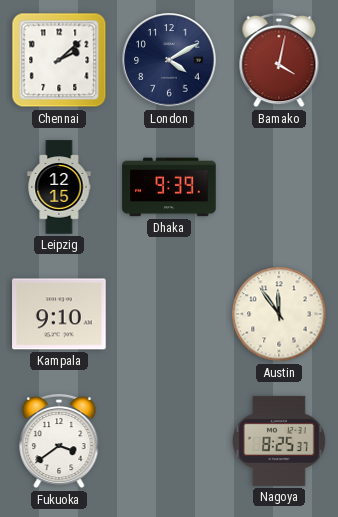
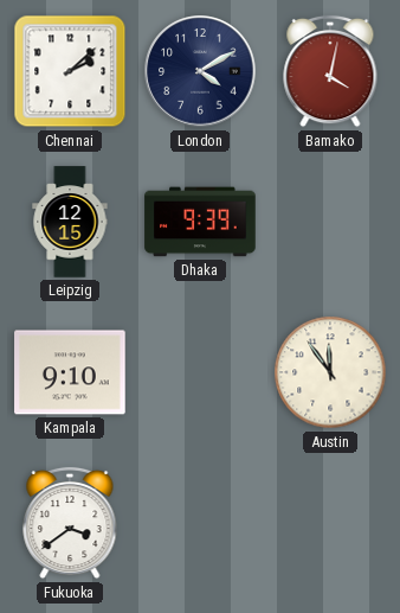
Nagoya: 8:25 -> none
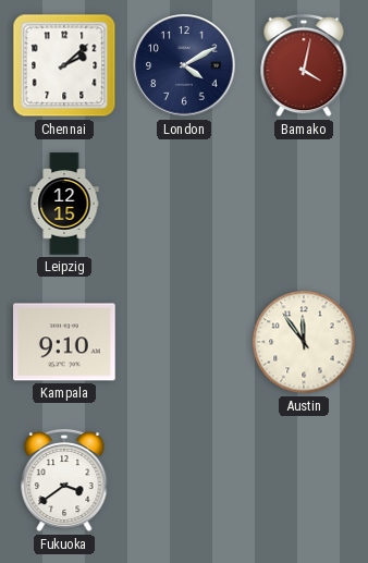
Dhaka: 9:39 -> none
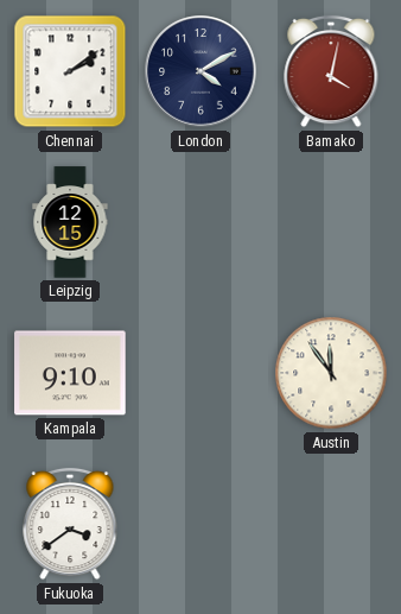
Chennai: 2:08 -> 2:09
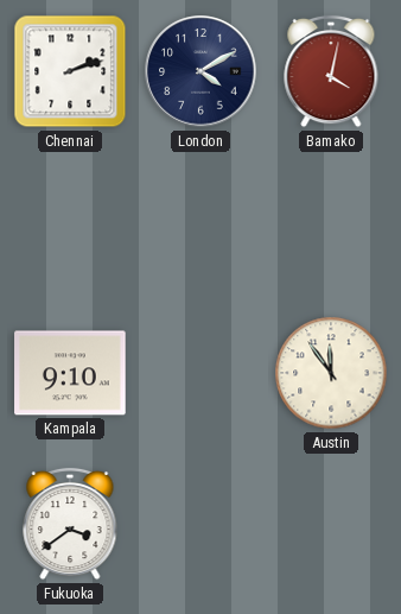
Chennai: 2:09 -> 2:12
Leipzig: 12:15 -> none
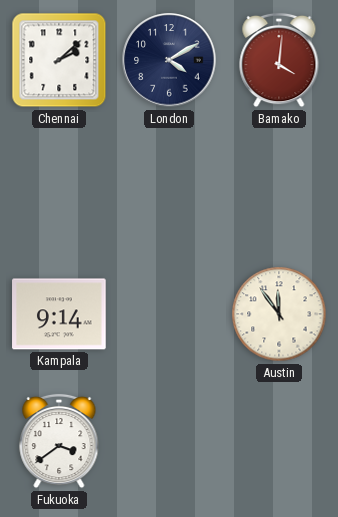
Chennai: 2:12 -> 2:08
Bamako: 4:02 -> 4:01
Kampala: 9:10 -> 9:14
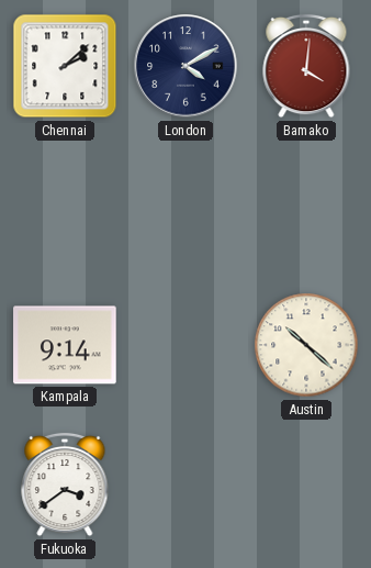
Austin: 11:54 -> 10:22
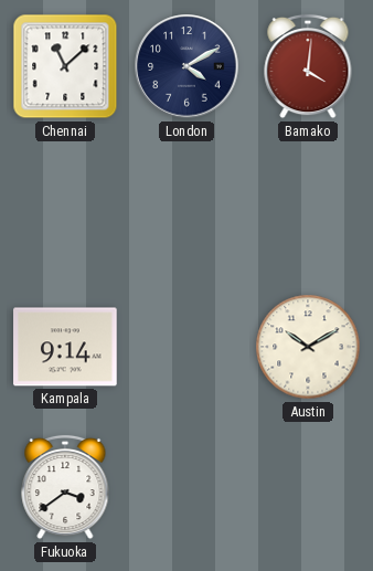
Chennai: 2:08 -> 11:08
Austin: 10:22 -> 10:10
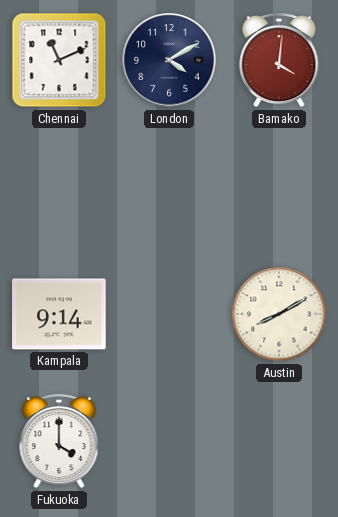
Chennai: 11:08 -> 11:11
Austin: 10:10 -> 8:10
Fukuoka: 3:39 -> 4:00
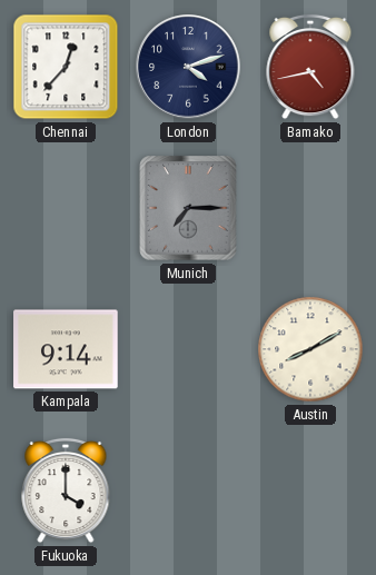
Chennai: 11:11 -> 12:37
London: 4:10 -> 4:12
Bamako: 4:01 -> 4:43
Munich: none -> 7:15
